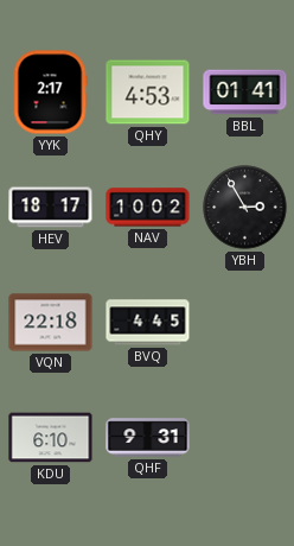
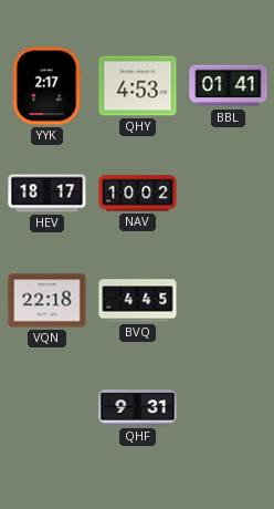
YBH: 2:55 -> none
KDU: 6:10 -> none
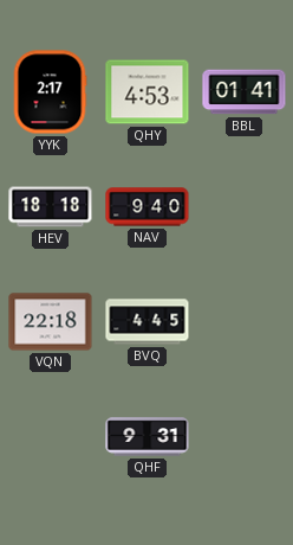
HEV: 18:17 -> 18:18
NAV: 10:02 -> 9:40
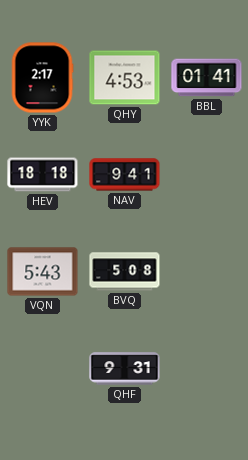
NAV: 9:40 -> 9:41
VQN: 22:18 -> 5:43
BVQ: 4:45 -> 5:08
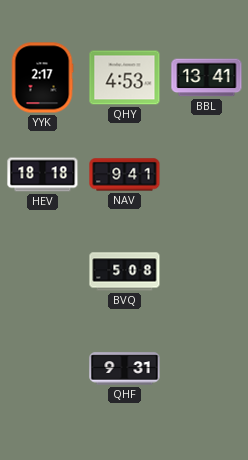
BBL: 01:41 -> 13:41
VQN: 5:43 -> none
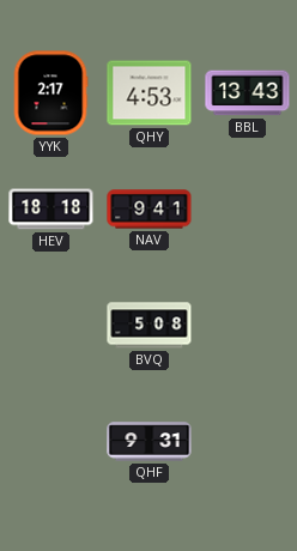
BBL: 13:41 -> 13:43
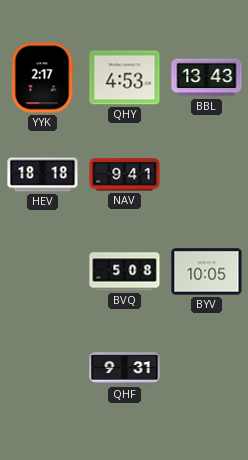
BYV: none -> 10:05
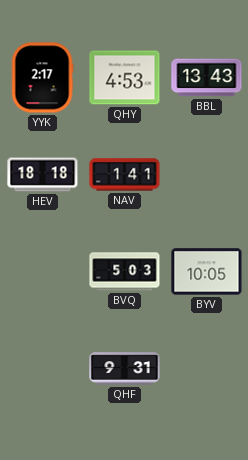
NAV: 9:41 -> 1:41
BVQ: 5:08 -> 5:03
